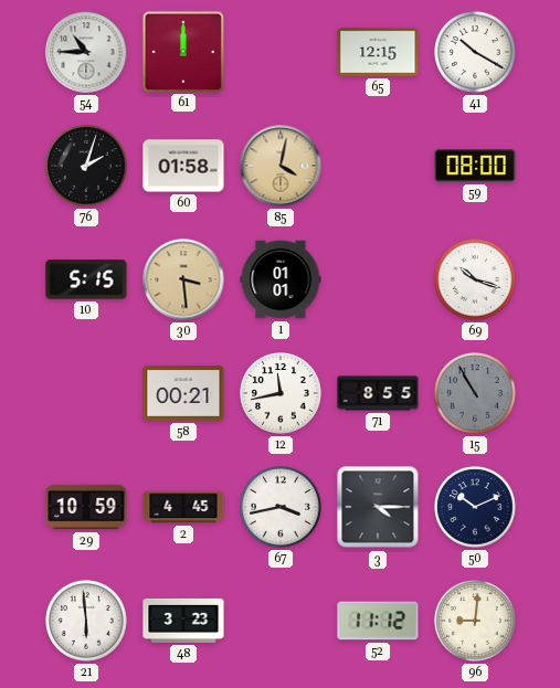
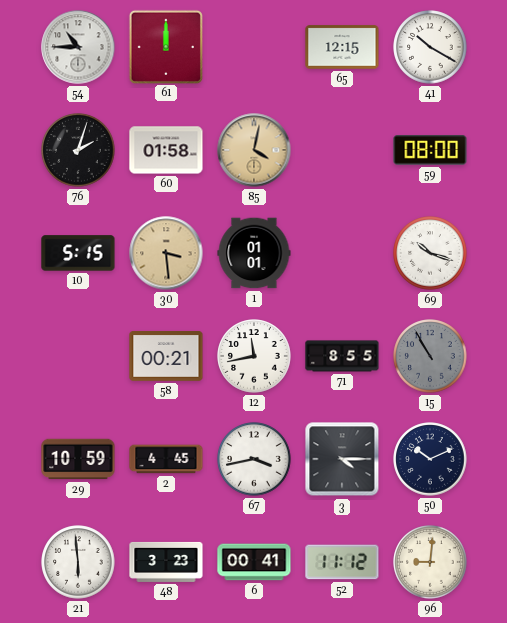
6: none -> 00:41
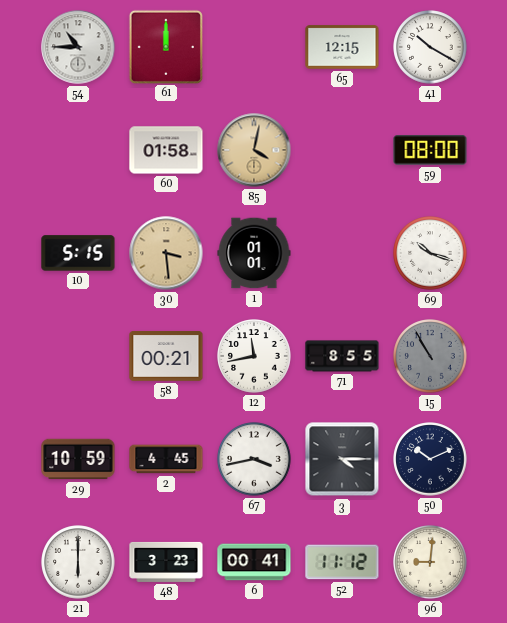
76: 2:03 -> none
21: 5:59 -> 6:00
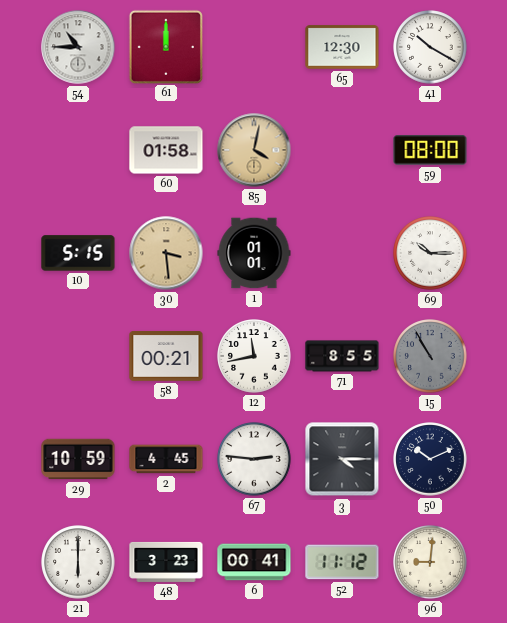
65: 12:15 -> 12:30
69: 10:18 -> 10:15
67: 3:43 -> 2:46
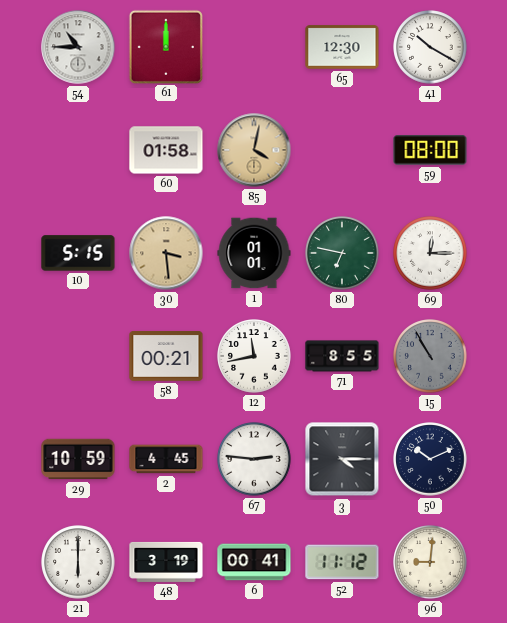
80: none -> 6:47
69: 10:15 -> 12:15
48: 3:23 -> 3:19
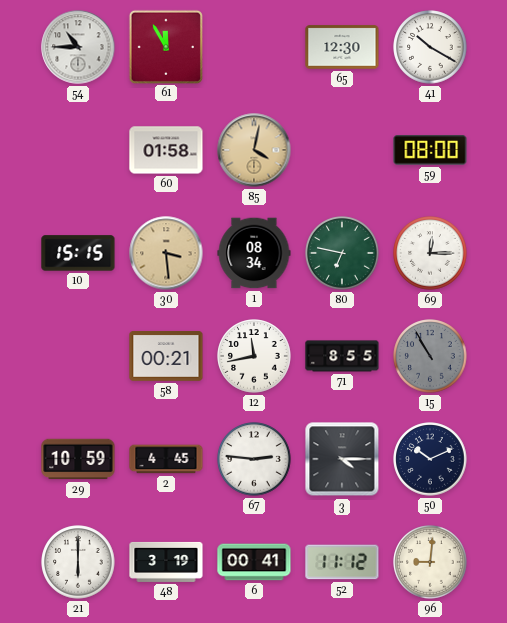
61: 12:00 -> 11:55
10: 5:15 -> 15:15
1: 01:01 -> 08:34
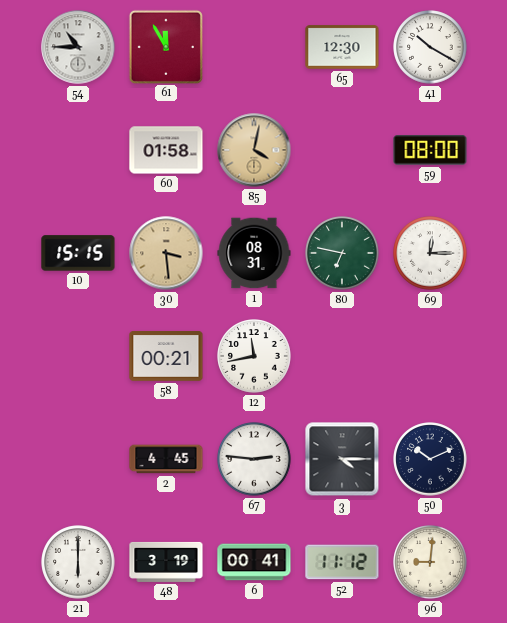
1: 08:34 -> 08:31
71: 8:55 -> none
15: 10:55 -> none
29: 10:59 -> none
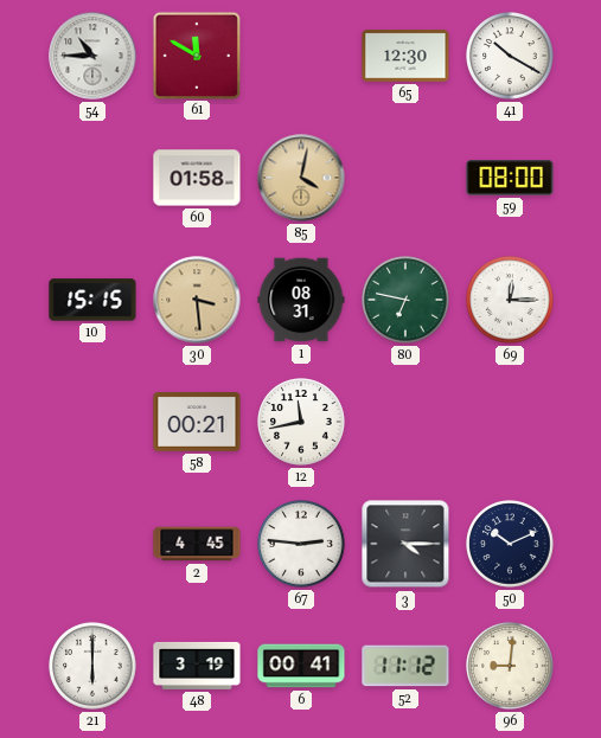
61: 11:55 -> 11:50
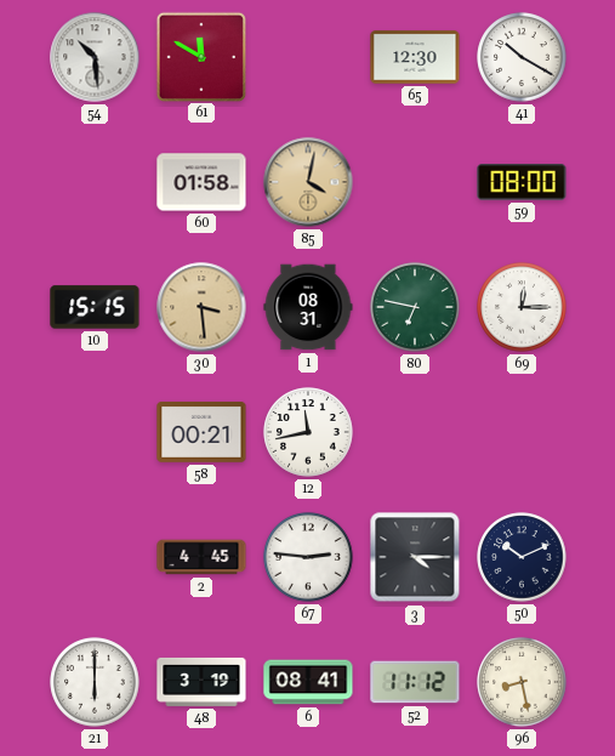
54: 10:45 -> 10:29
6: 00:41 -> 08:41
96: 9:01 -> 8:28
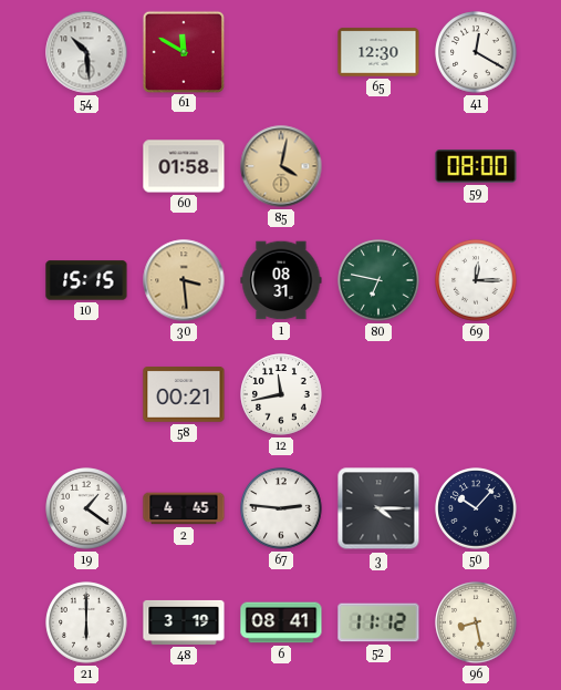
41: 10:20 -> 12:20
19: none -> 1:21
50: 10:11 -> 10:07
